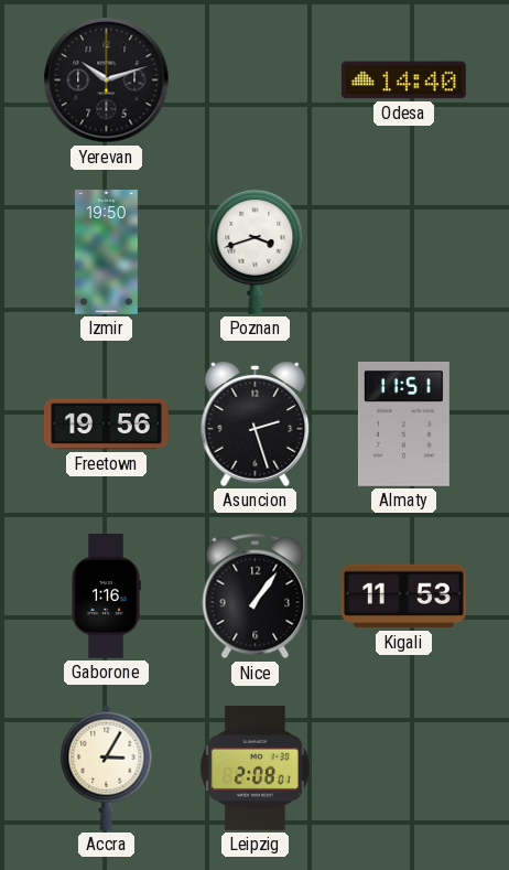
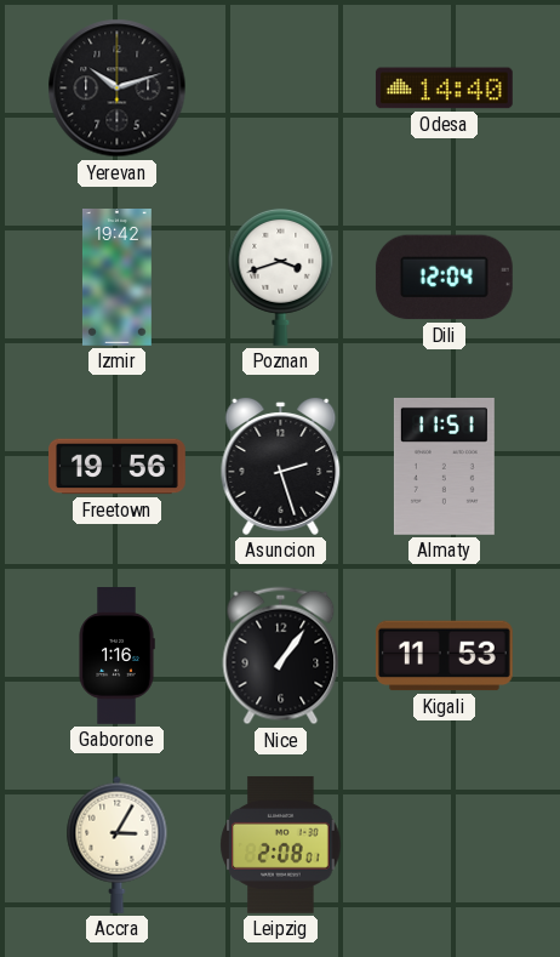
Izmir: 19:50 -> 19:42
Dili: none -> 12:04
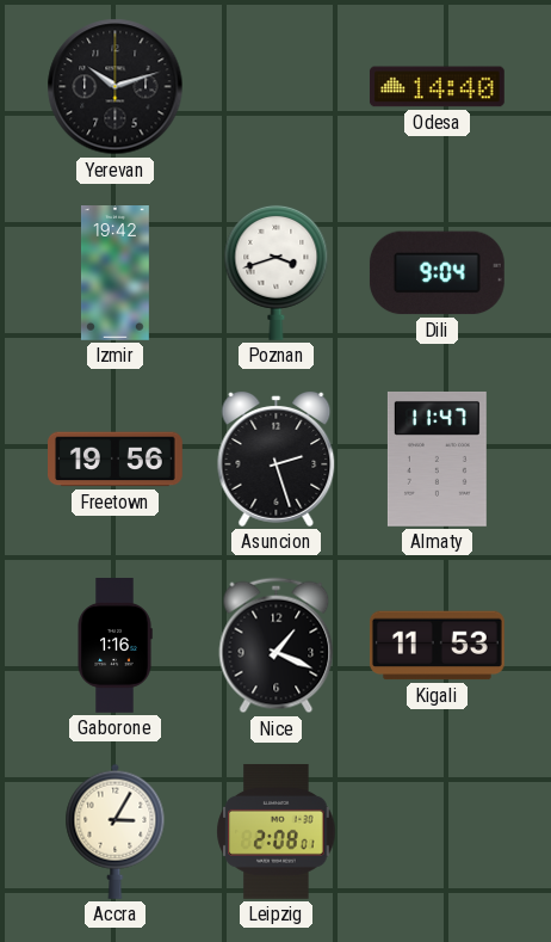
Dili: 12:04 -> 9:04
Almaty: 11:51 -> 11:47
Nice: 1:06 -> 1:19
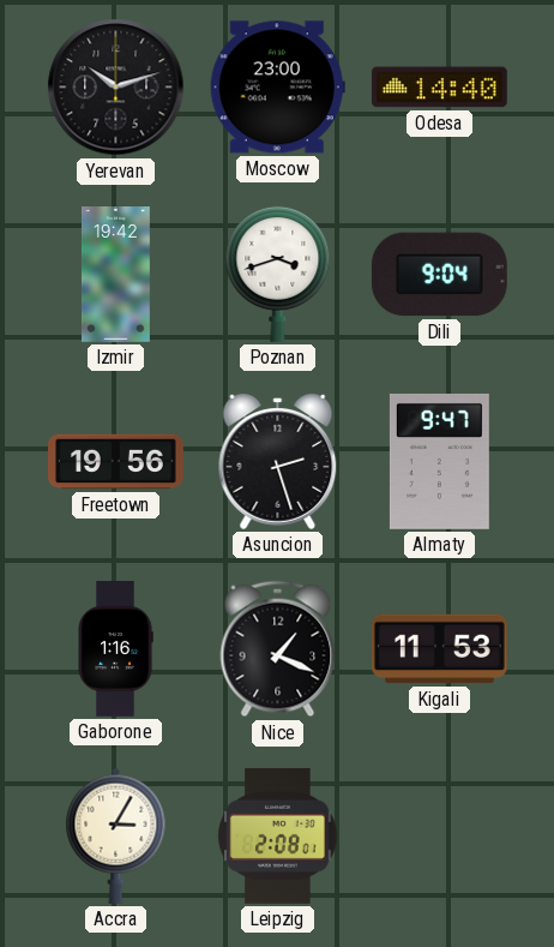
Moscow: none -> 23:00
Almaty: 11:47 -> 9:47
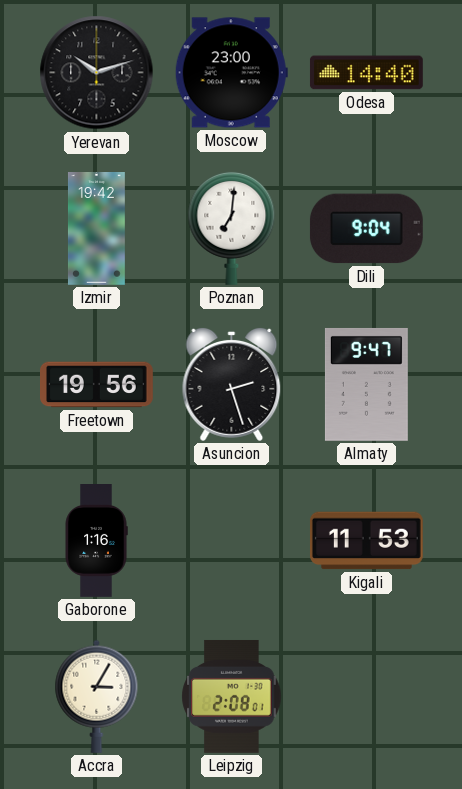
Poznan: 3:42 -> 7:01
Nice: 1:19 -> none
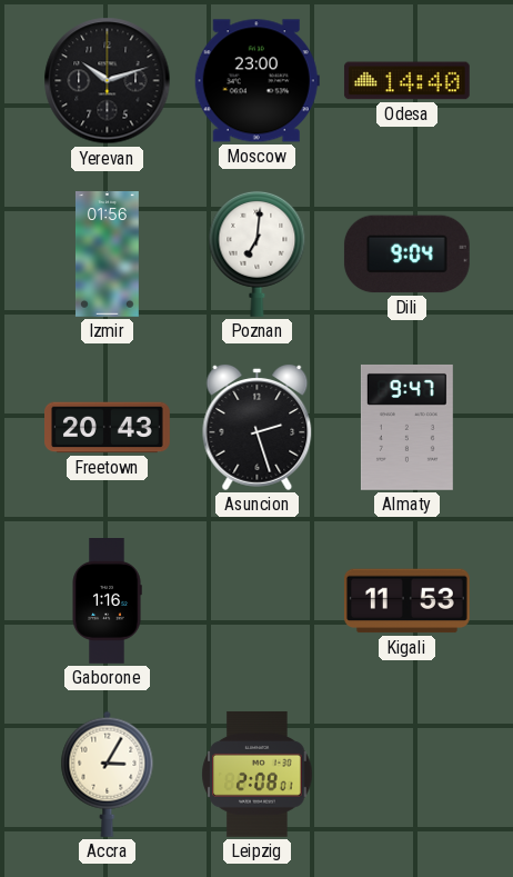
Izmir: 19:42 -> 01:56
Freetown: 19:56 -> 20:43
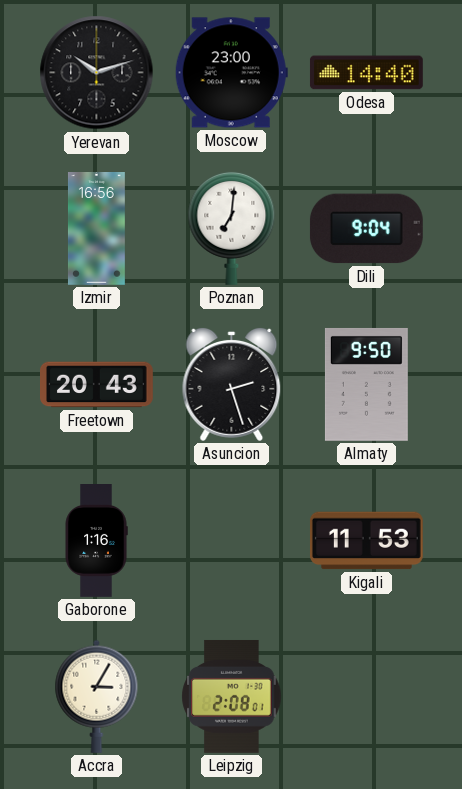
Izmir: 01:56 -> 16:56
Almaty: 9:47 -> 9:50
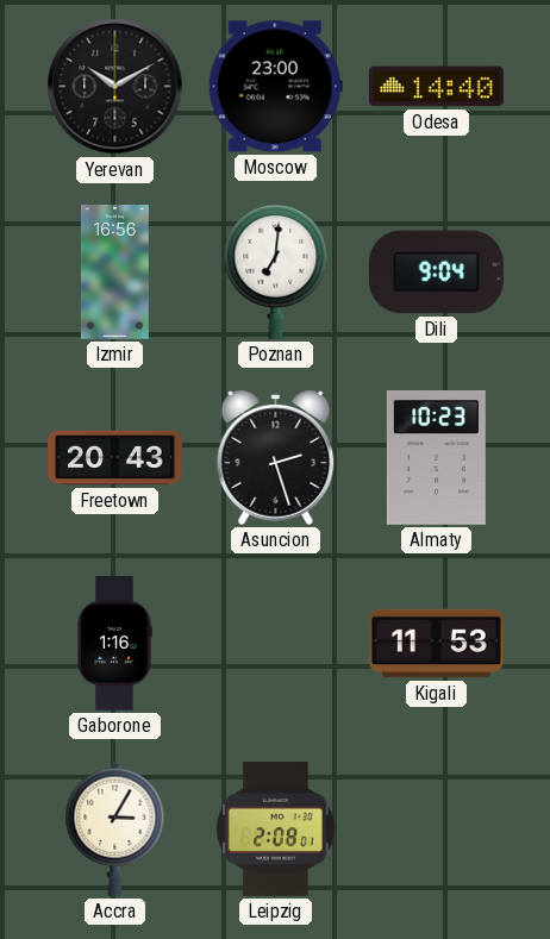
Yerevan: 10:12 -> 10:10
Almaty: 9:50 -> 10:23
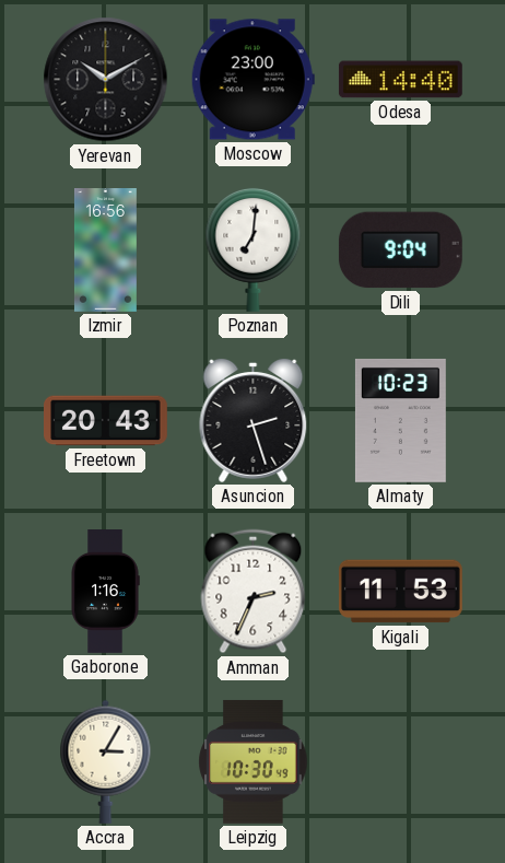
Amman: none -> 2:34
Leipzig: 2:08 -> 10:30
